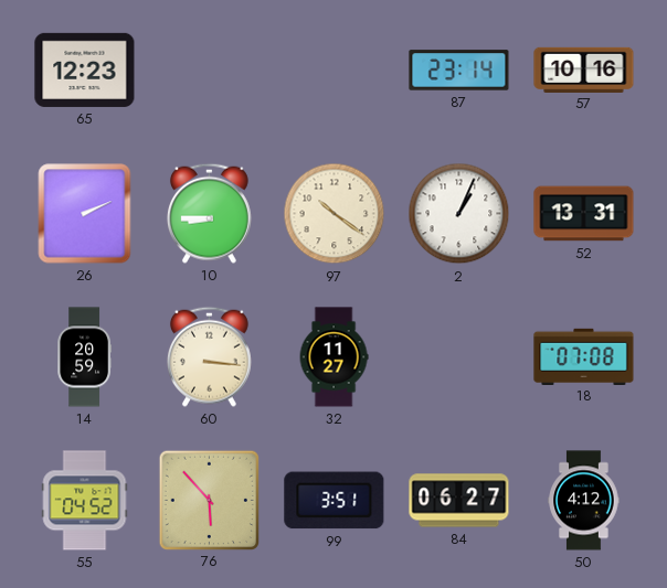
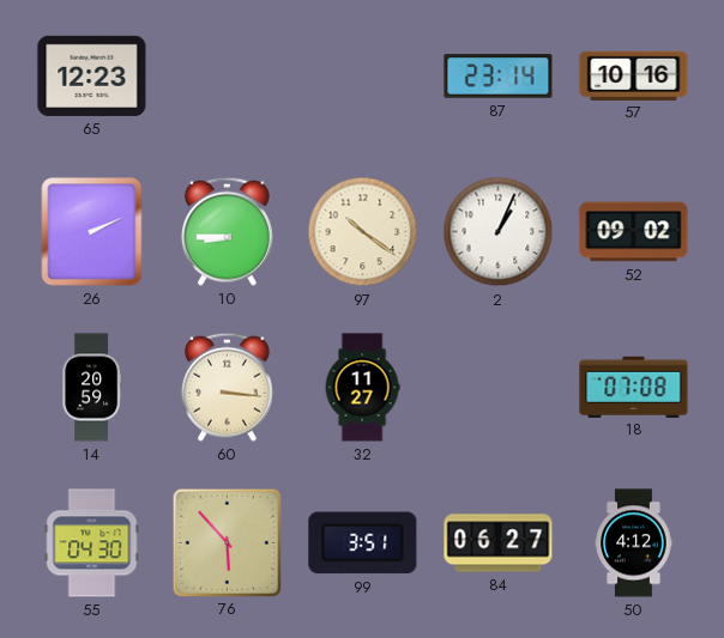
52: 13:31 -> 09:02
55: 04:52 -> 04:30
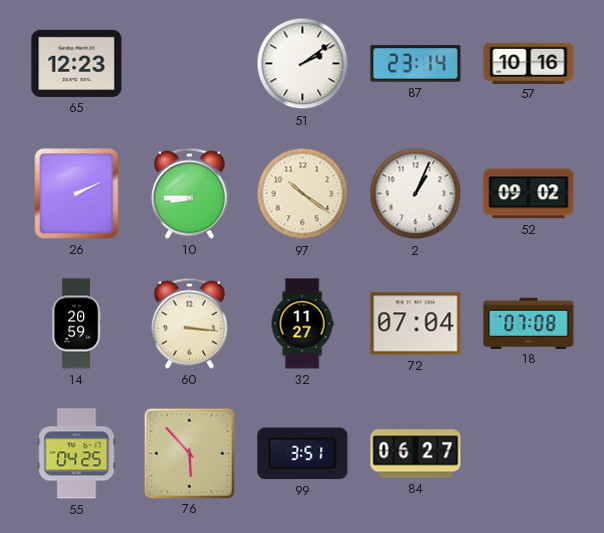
51: none -> 2:09
72: none -> 07:04
55: 04:30 -> 04:25
50: 4:12 -> none
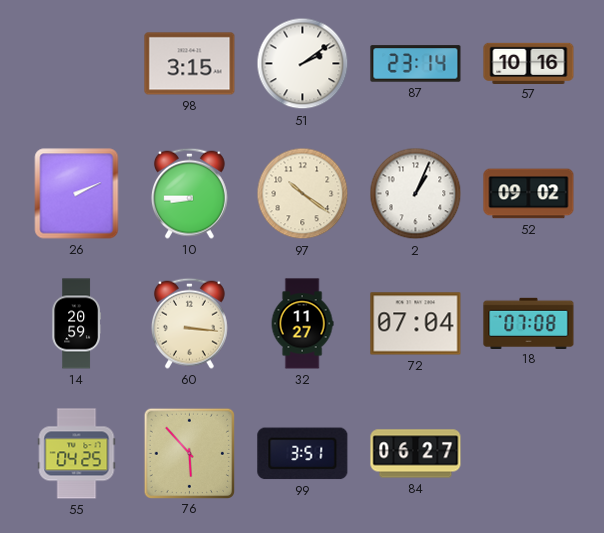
65: 12:23 -> none
98: none -> 3:15
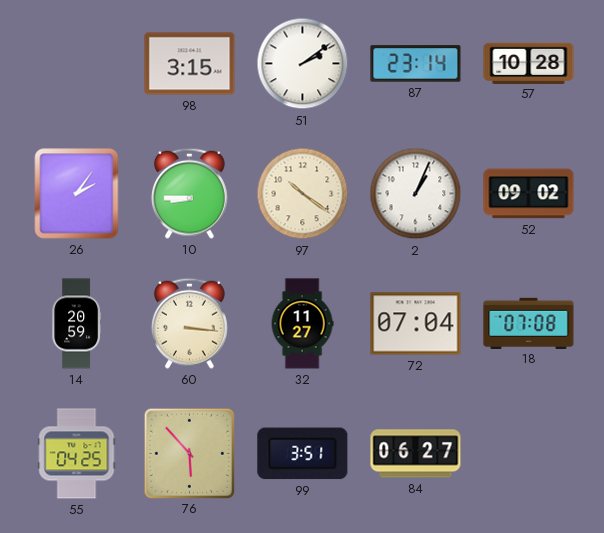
57: 10:16 -> 10:28
26: 2:11 -> 2:06
